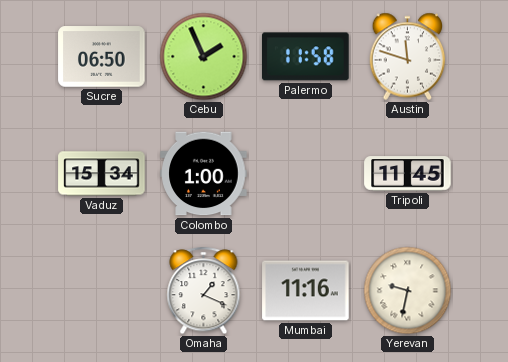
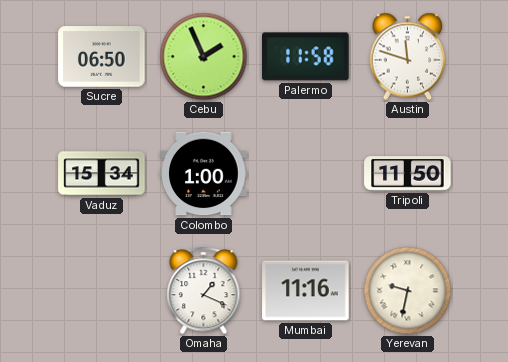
Tripoli: 11:45 -> 11:50
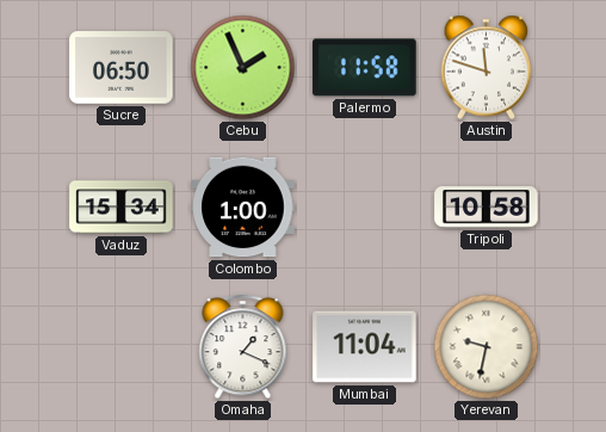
Tripoli: 11:50 -> 10:58
Mumbai: 11:16 -> 11:04
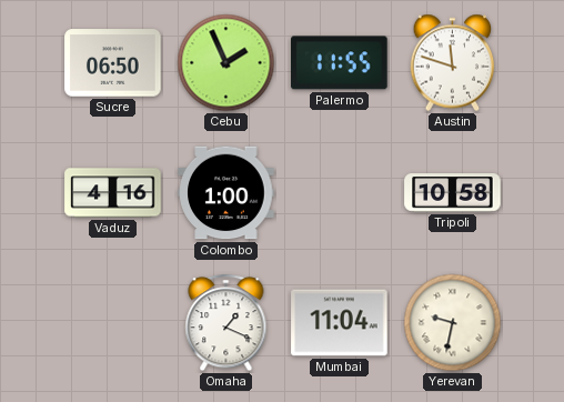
Palermo: 11:58 -> 11:55
Vaduz: 15:34 -> 4:16
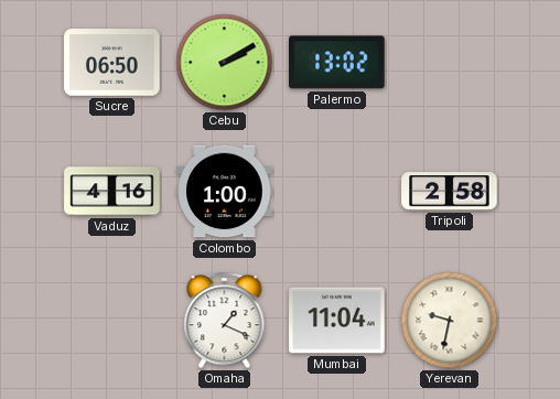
Cebu: 1:56 -> 2:10
Palermo: 11:55 -> 13:02
Austin: 11:48 -> none
Tripoli: 10:58 -> 2:58
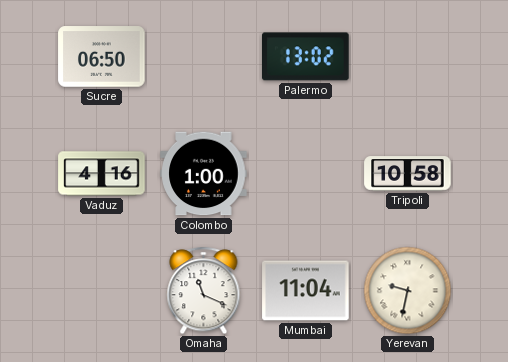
Cebu: 2:10 -> none
Tripoli: 2:58 -> 10:58
Omaha: 1:19 -> 11:19
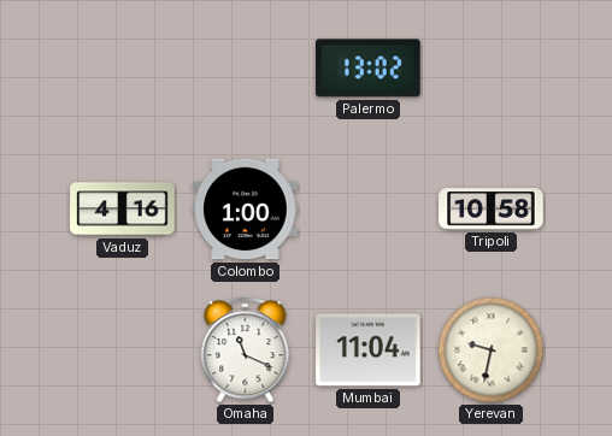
Sucre: 06:50 -> none
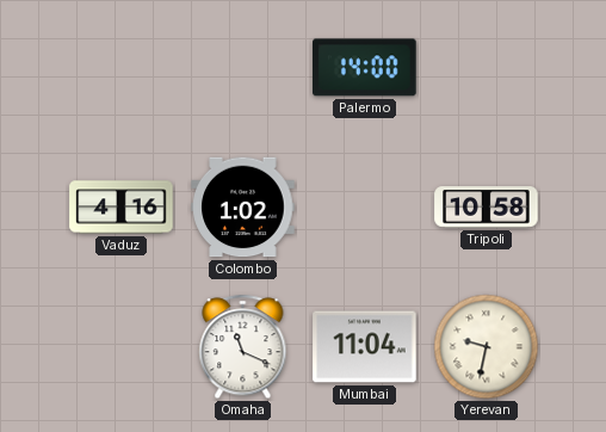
Palermo: 13:02 -> 14:00
Colombo: 1:00 -> 1:02
